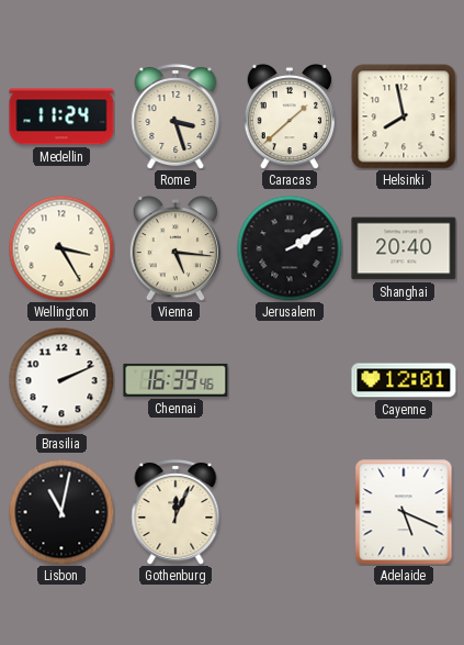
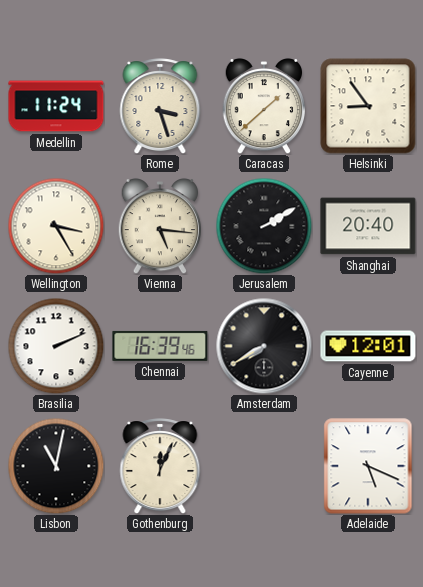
Helsinki: 7:58 -> 8:54
Amsterdam: none -> 7:40
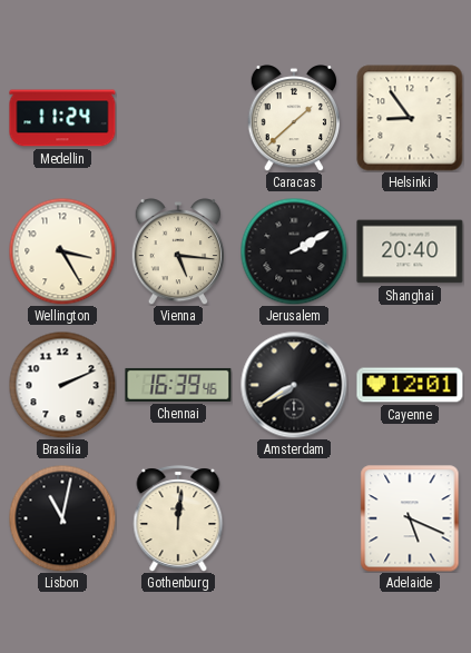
Rome: 3:27 -> none
Gothenburg: 12:04 -> 12:01
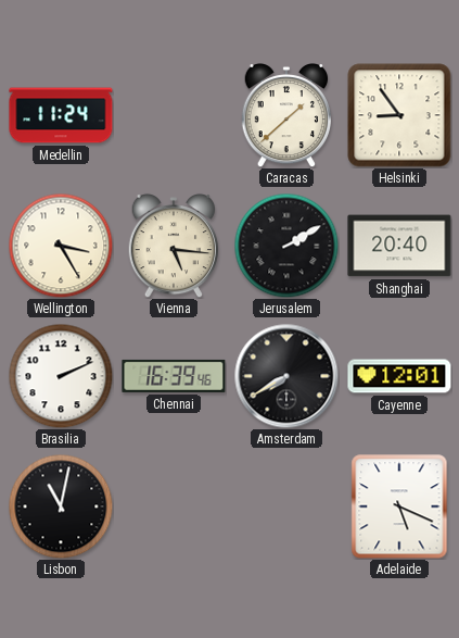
Gothenburg: 12:01 -> none
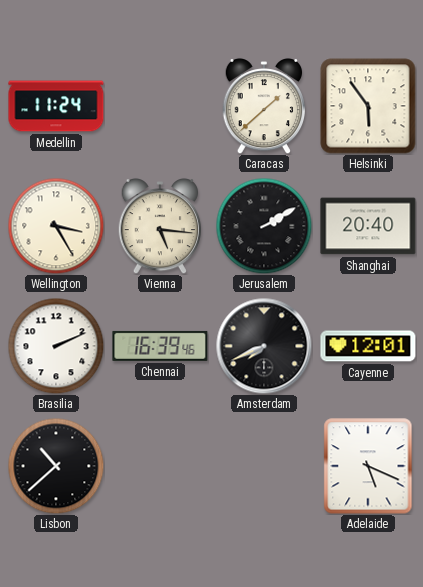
Helsinki: 8:54 -> 5:54
Amsterdam: 7:40 -> 7:41
Lisbon: 11:02 -> 10:38
